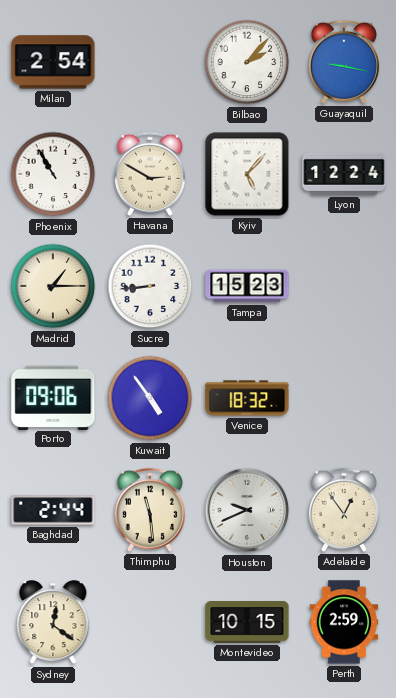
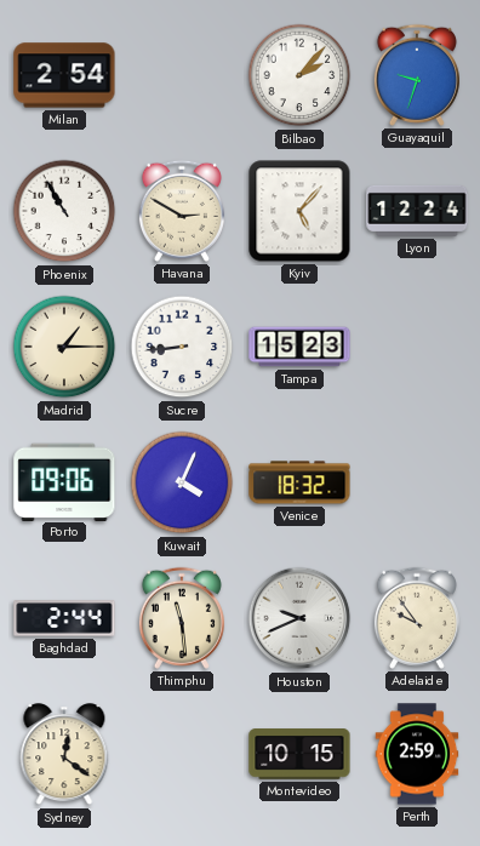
Guayaquil: 9:17 -> 9:33
Kuwait: 4:54 -> 4:04
Adelaide: 12:54 -> 9:54
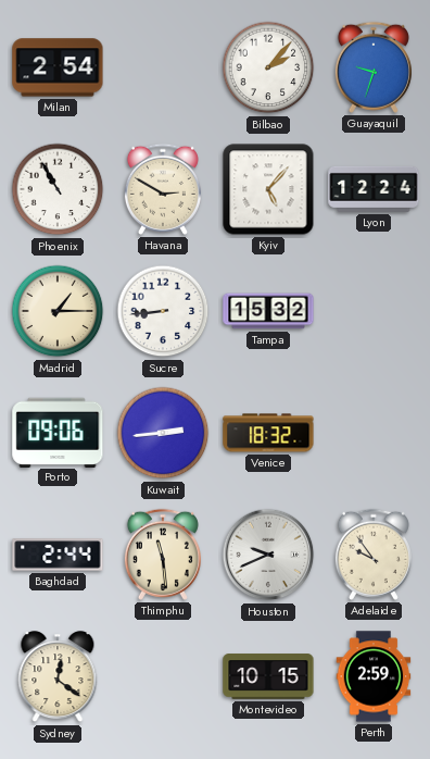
Tampa: 15:23 -> 15:32
Kuwait: 4:04 -> 2:44
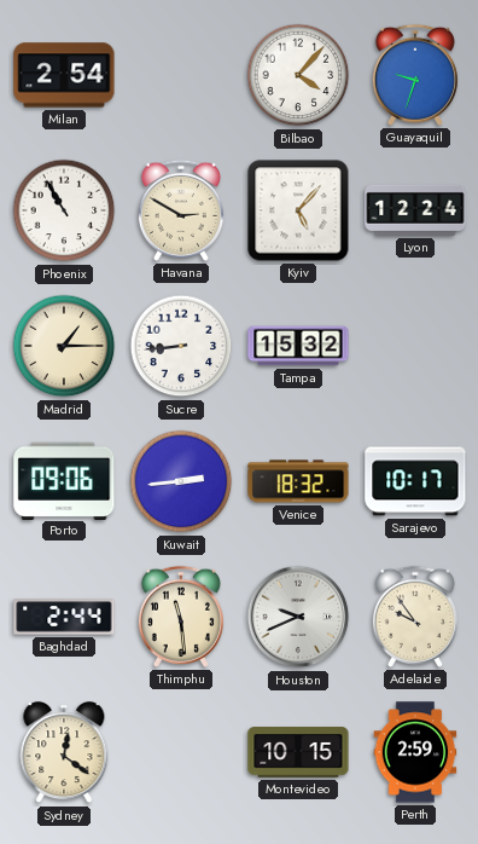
Bilbao: 2:07 -> 4:07
Sarajevo: none -> 10:17
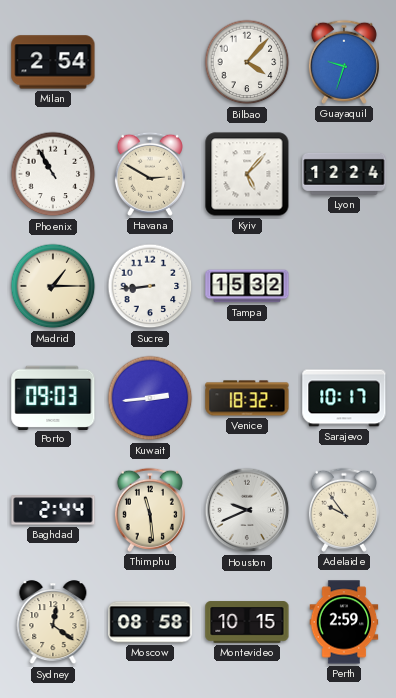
Porto: 09:06 -> 09:03
Moscow: none -> 08:58
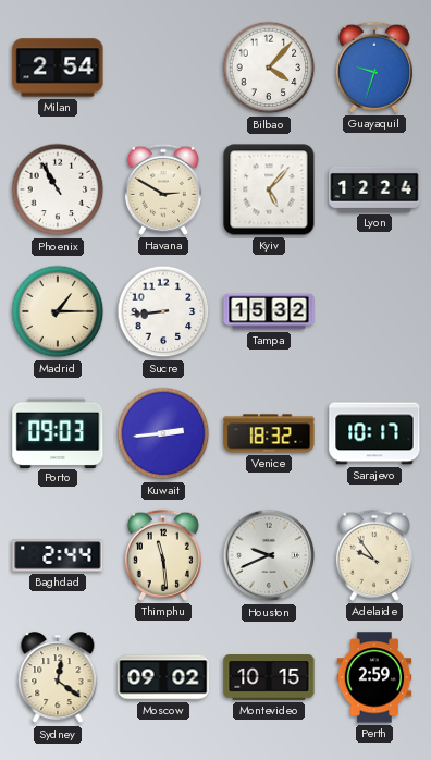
Moscow: 08:58 -> 09:02
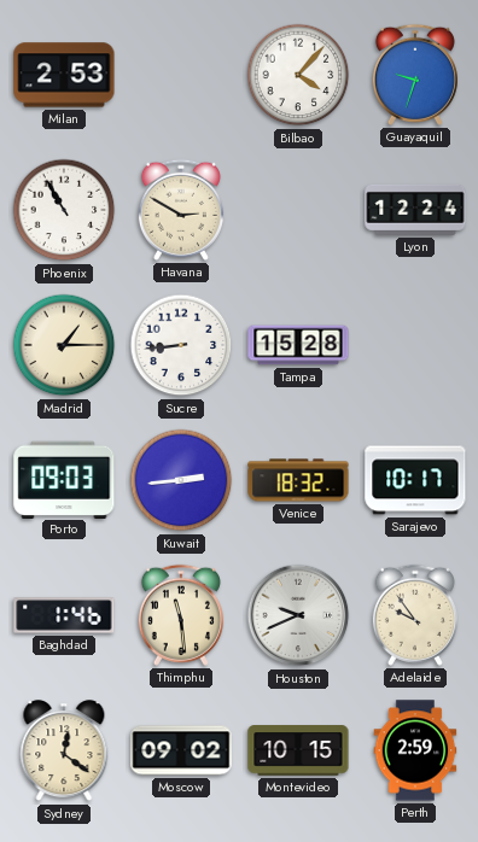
Milan: 2:54 -> 2:53
Kyiv: 5:07 -> none
Tampa: 15:32 -> 15:28
Baghdad: 2:44 -> 1:46
